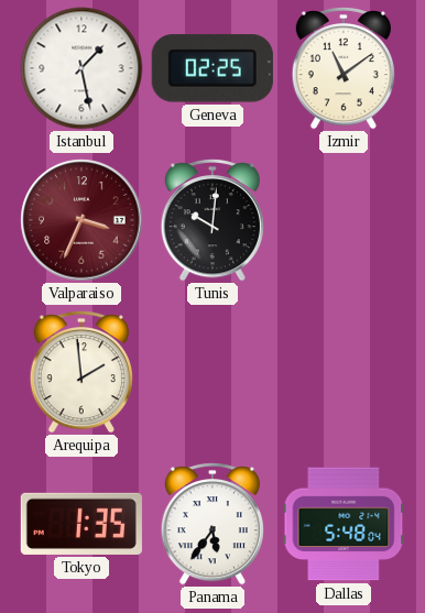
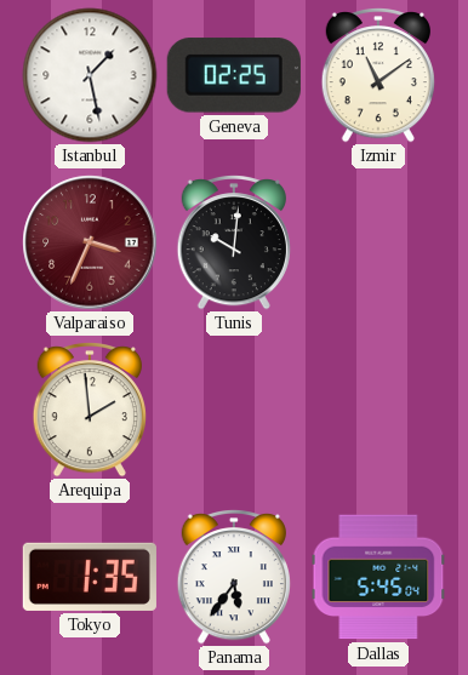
Dallas: 5:48 -> 5:45
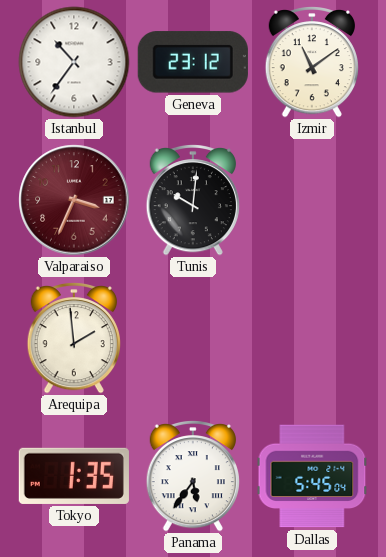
Istanbul: 1:28 -> 10:36
Geneva: 02:25 -> 23:12
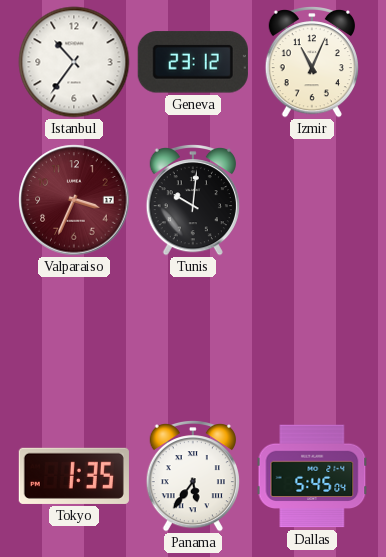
Izmir: 11:09 -> 11:04
Arequipa: 1:59 -> none
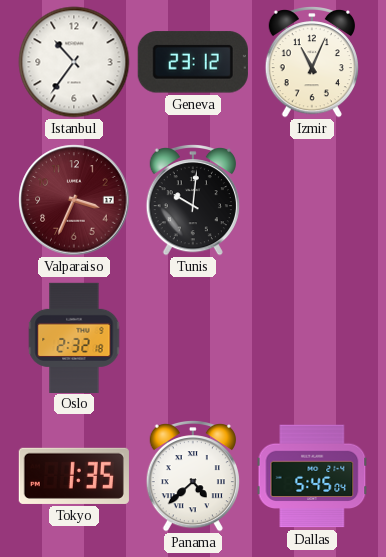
Oslo: none -> 2:32
Panama: 5:36 -> 4:38
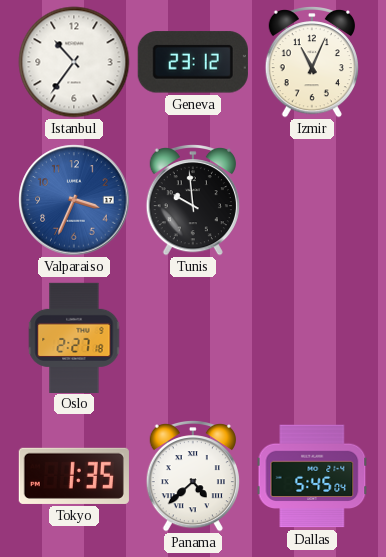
Valparaiso dial: burgundy -> blue
Tunis: 10:01 -> 9:59
Oslo: 2:32 -> 2:27
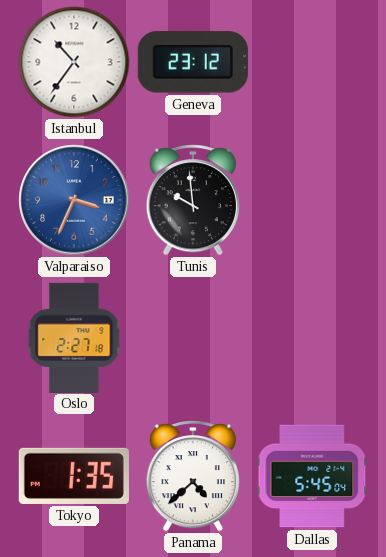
Izmir: 11:04 -> none
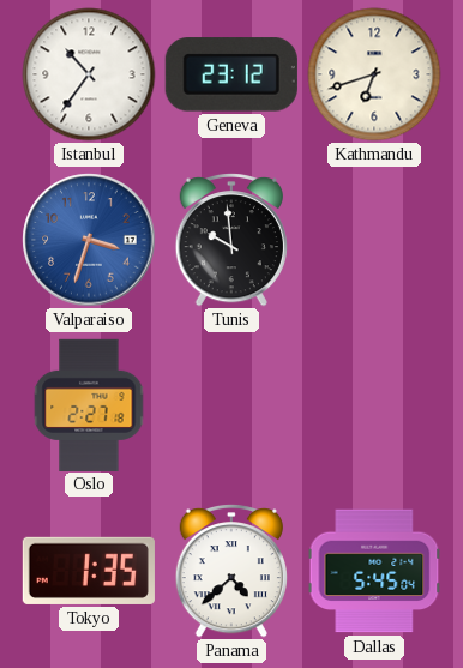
Kathmandu: none -> 6:42
Valparaiso: 3:34 -> 3:33
